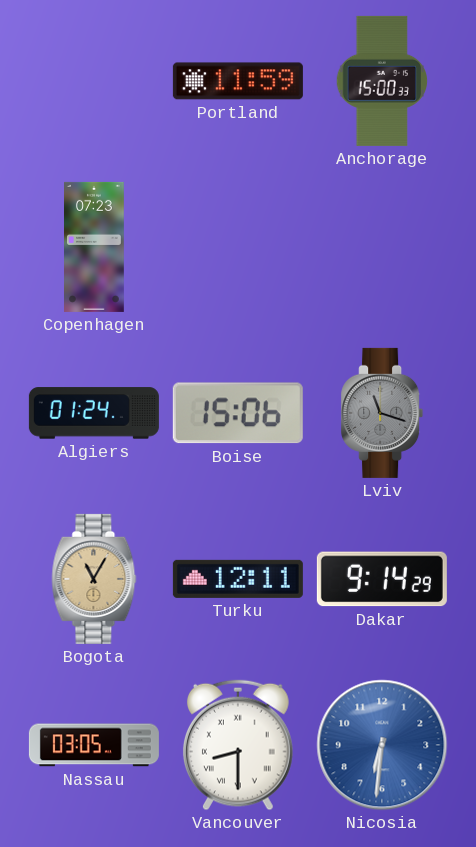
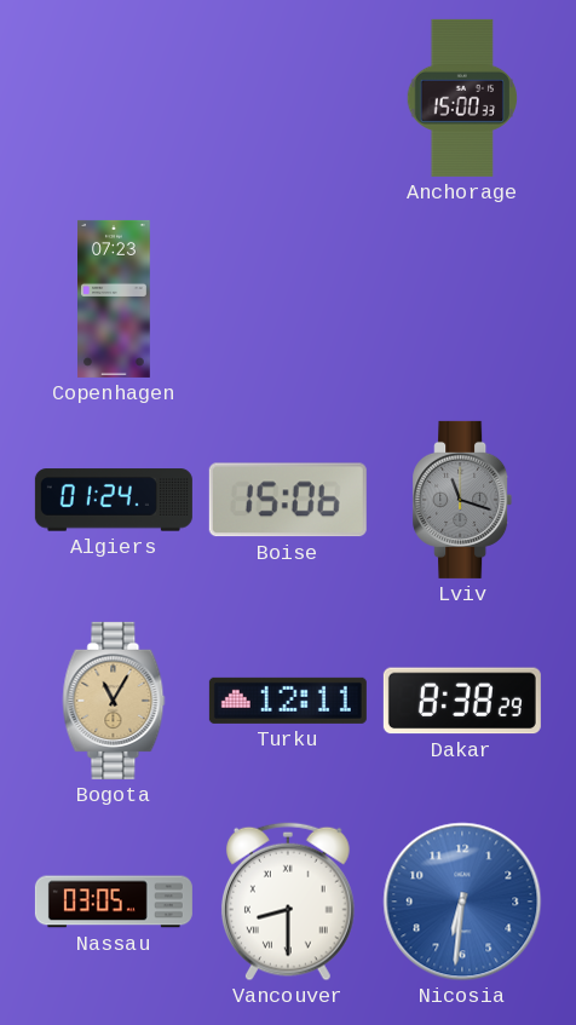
Portland: 11:59 -> none
Dakar: 9:14 -> 8:38
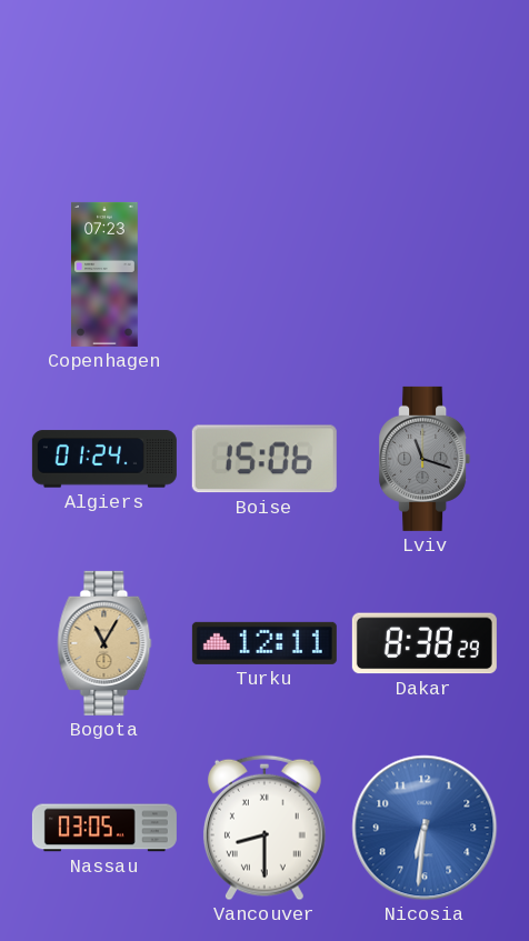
Anchorage: 15:00 -> none
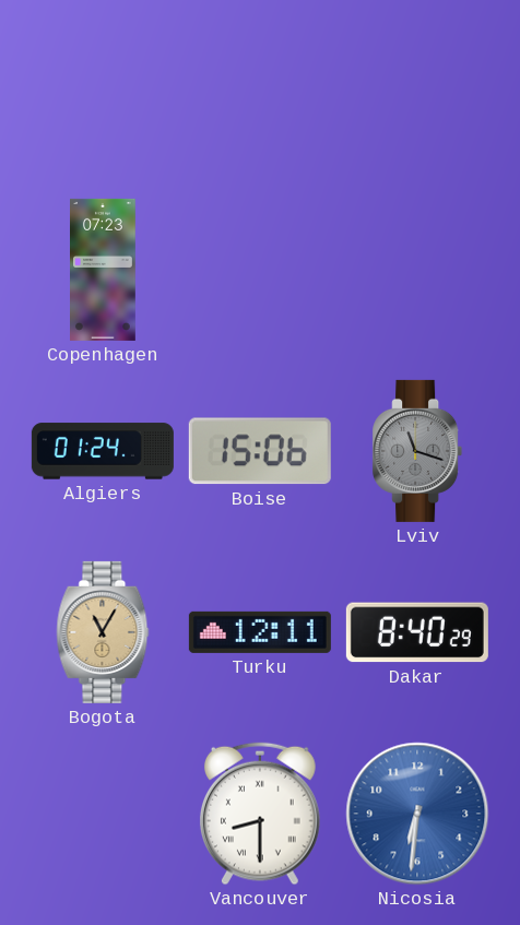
Dakar: 8:38 -> 8:40
Nassau: 03:05 -> none
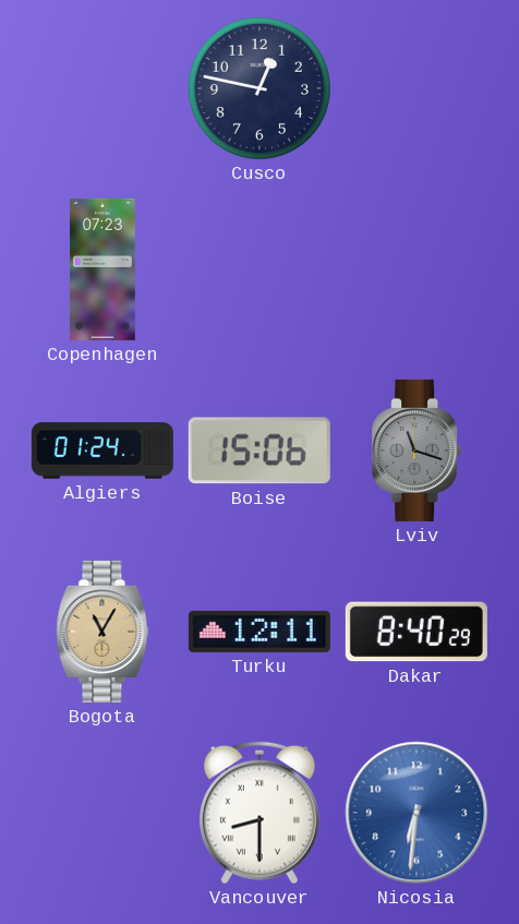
Cusco: none -> 12:47
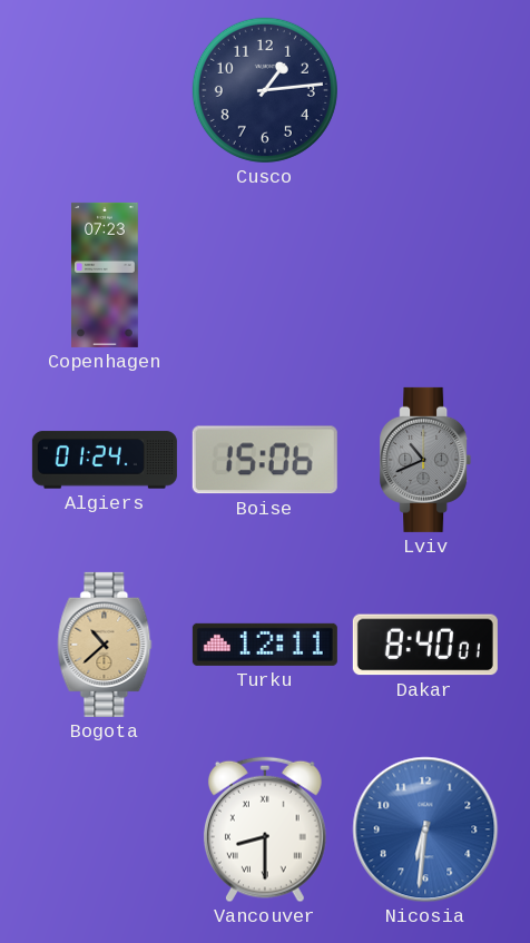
Cusco: 12:47 -> 1:14
Lviv: 11:18 -> 10:41
Bogota: 11:05 -> 10:38
Dakar: 8:40:29 -> 8:40:01
